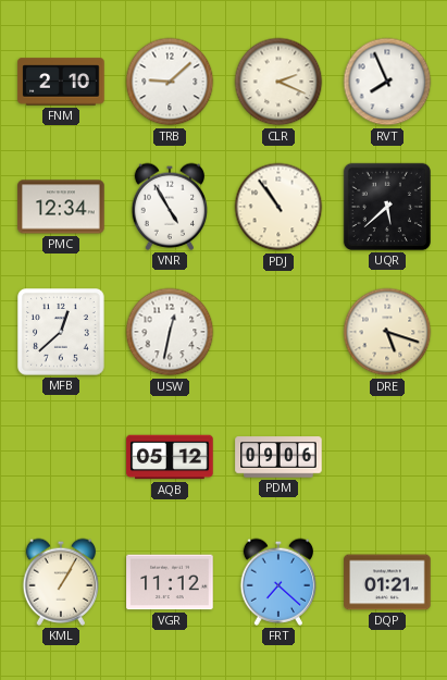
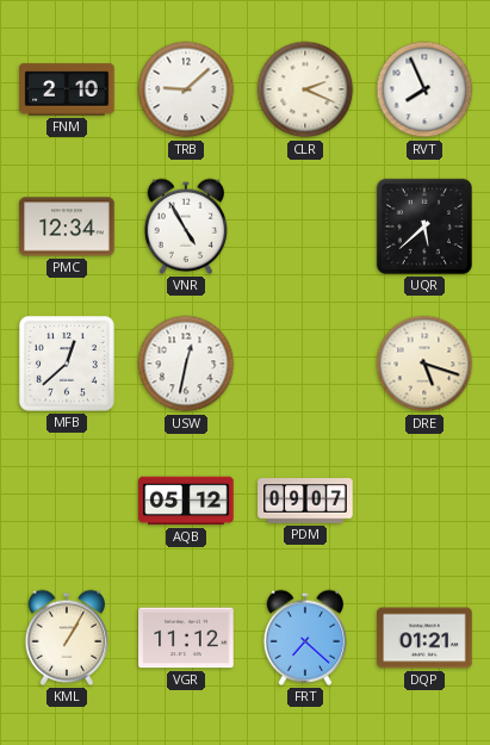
PDJ: 10:54 -> none
PDM: 09:06 -> 09:07
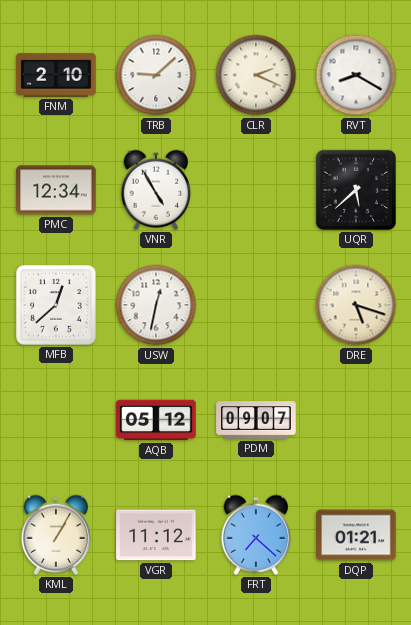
RVT: 7:56 -> 8:20
